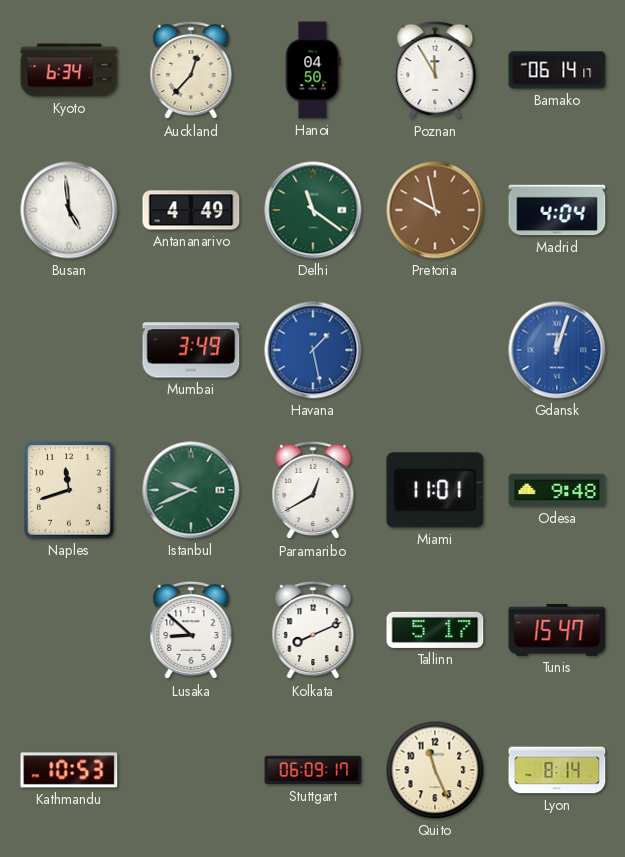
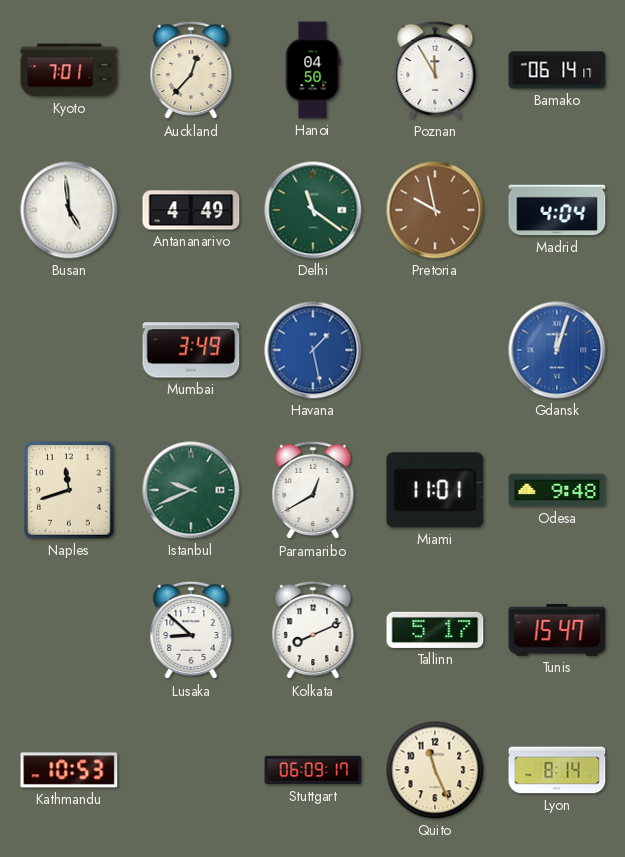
Kyoto: 6:34 -> 7:01
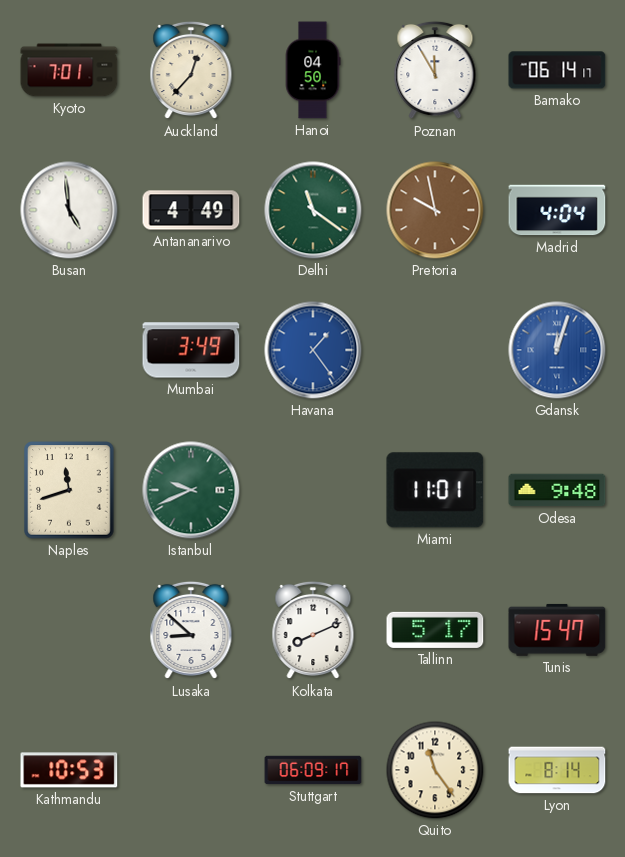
Havana: 1:28 -> 1:24
Paramaribo: 12:40 -> none
Quito: 11:26 -> 11:24
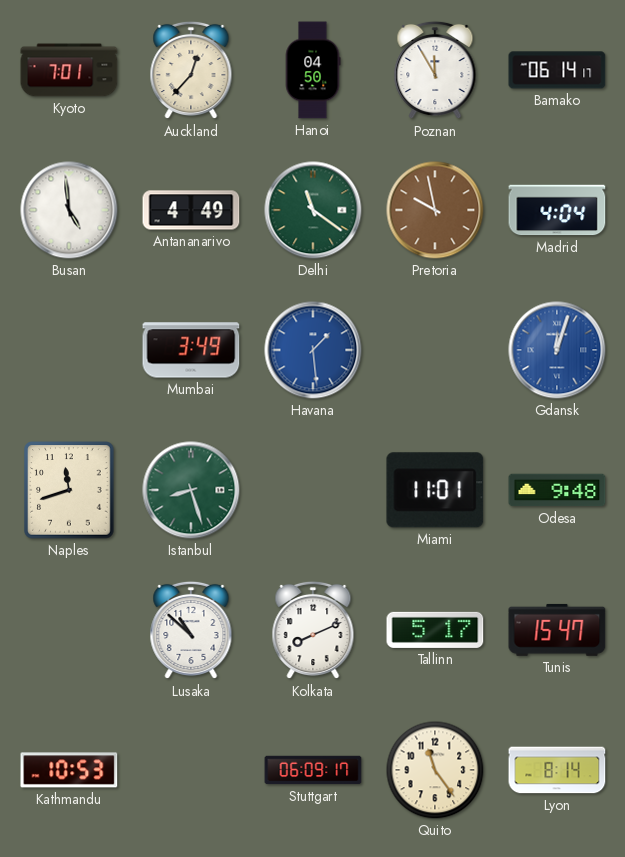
Havana: 1:24 -> 1:29
Istanbul: 9:41 -> 8:27
Lusaka: 8:52 -> 10:52
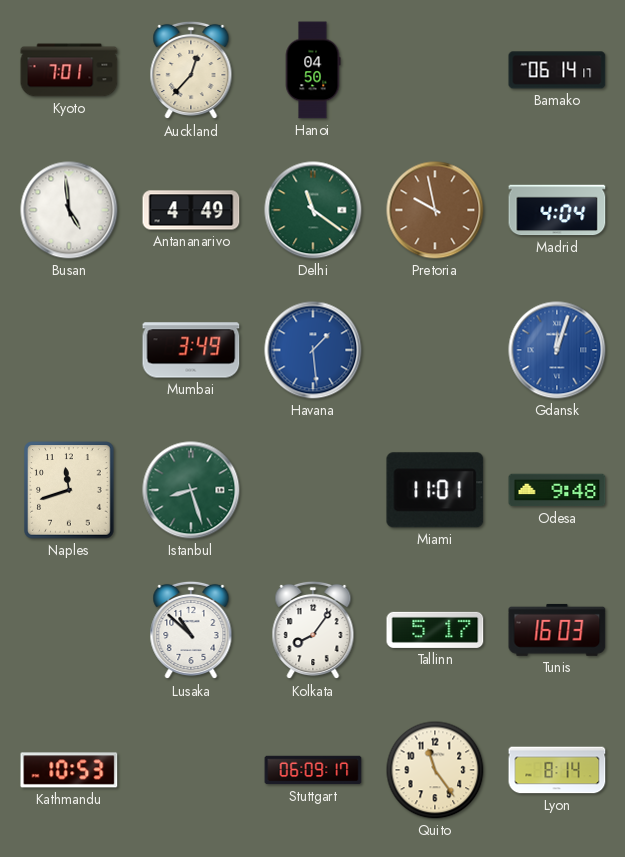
Poznan: 11:55 -> none
Kolkata: 8:11 -> 8:06
Tunis: 15:47 -> 16:03
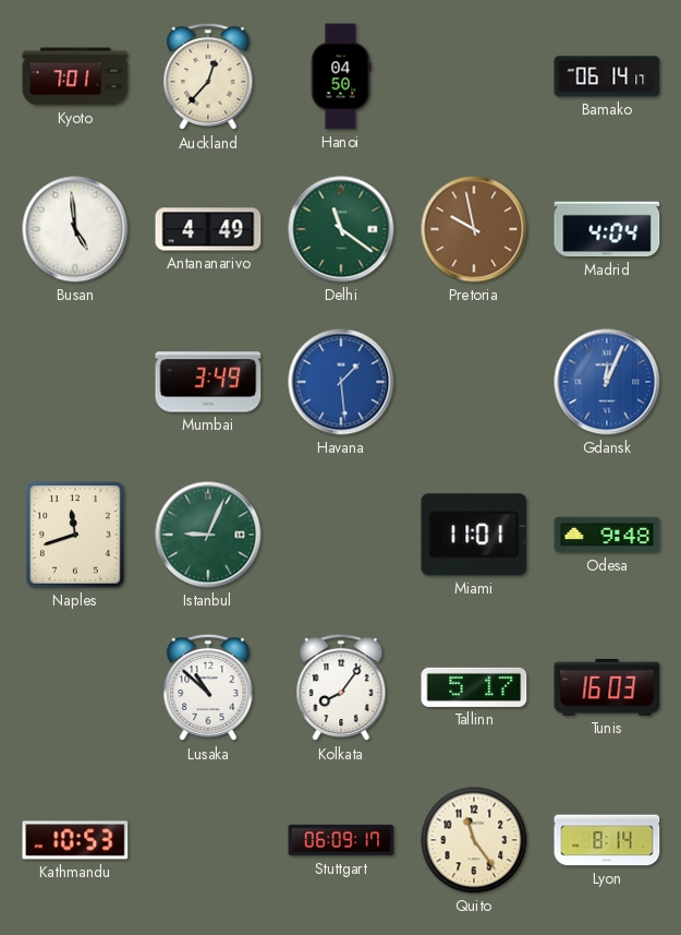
Gdansk: 12:03 -> 12:04
Istanbul: 8:27 -> 9:04
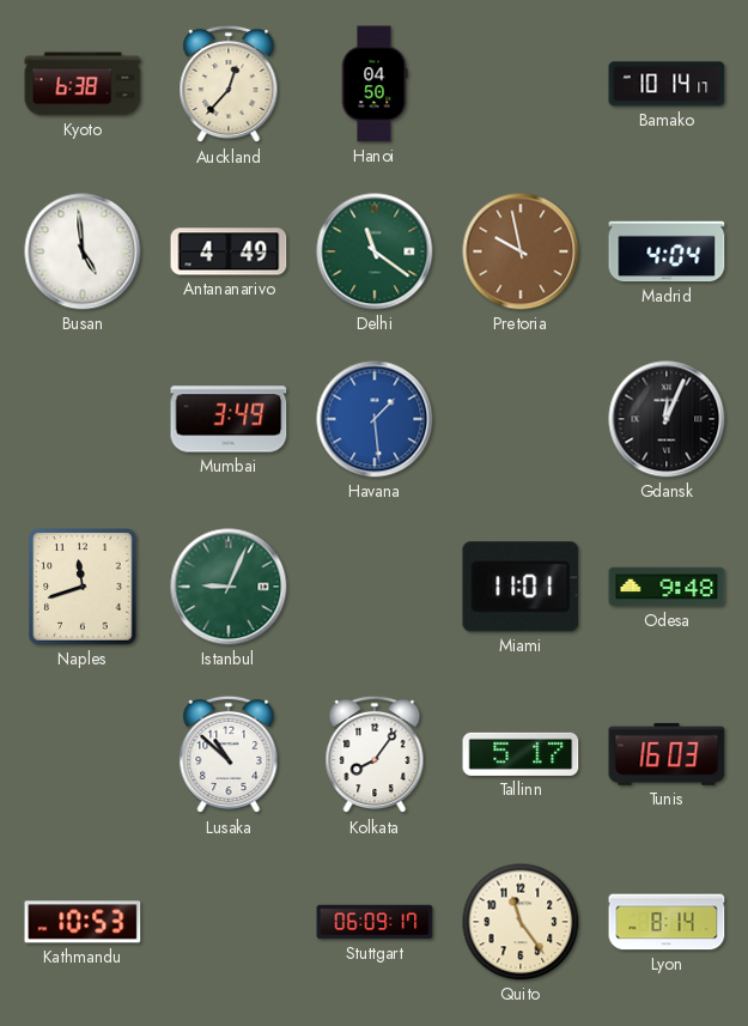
Kyoto: 7:01 -> 6:38
Bamako: 06:14 -> 10:14
Gdansk dial: blue -> black
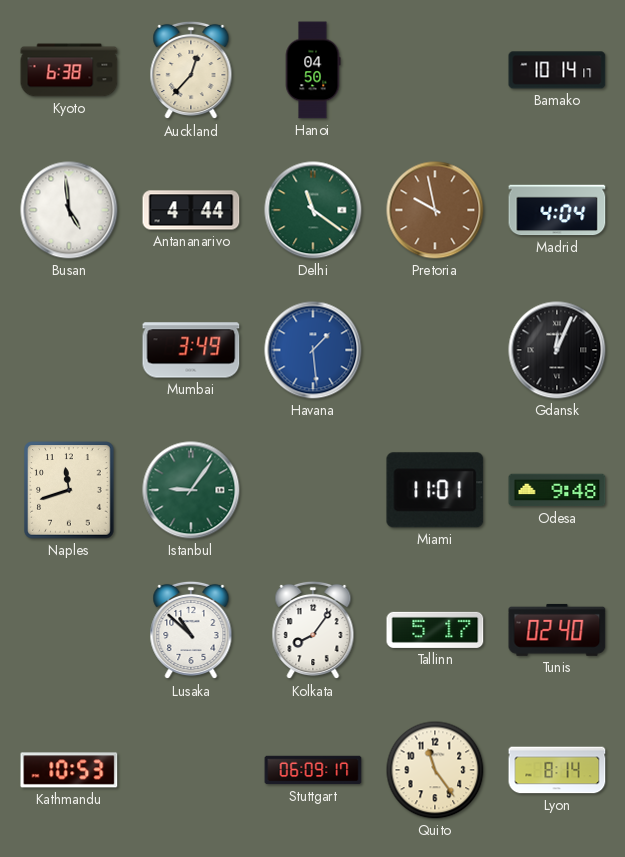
Antananarivo: 4:49 -> 4:44
Istanbul: 9:04 -> 9:06
Tunis: 16:03 -> 02:40
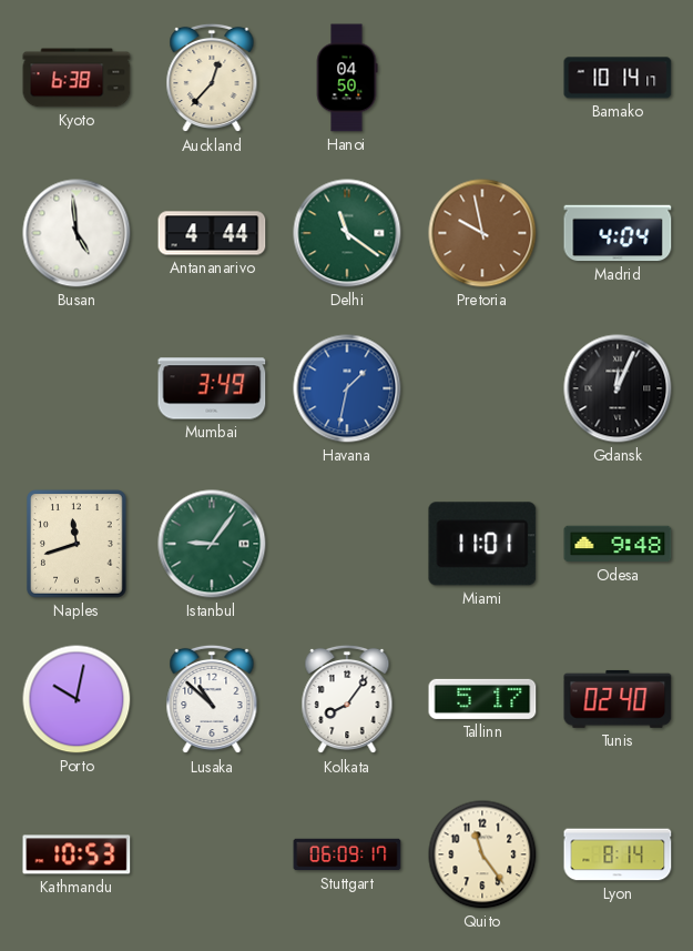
Havana: 1:29 -> 1:32
Porto: none -> 10:02
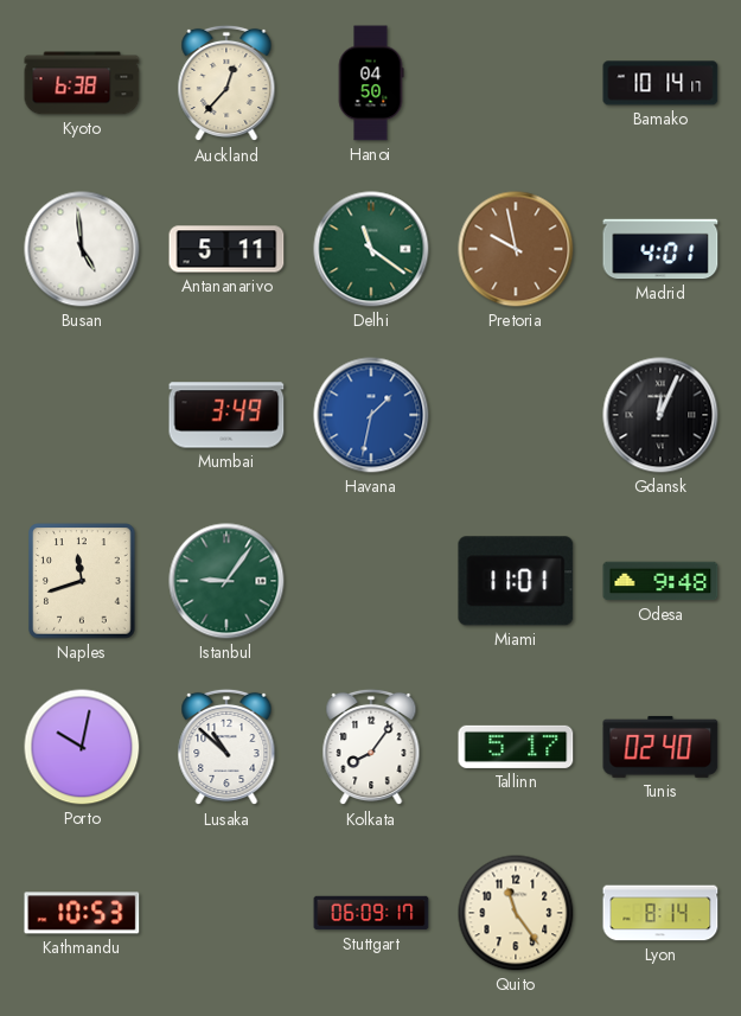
Antananarivo: 4:44 -> 5:11
Madrid: 4:04 -> 4:01
